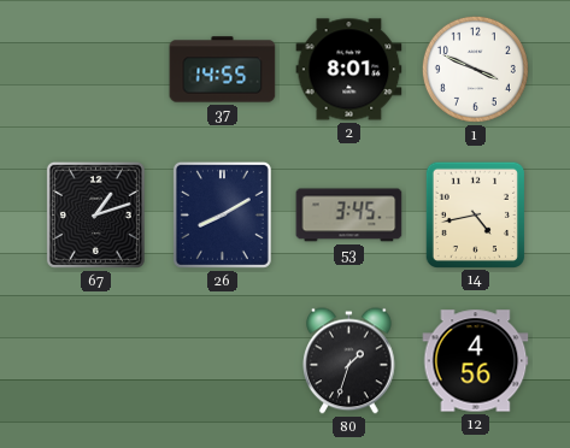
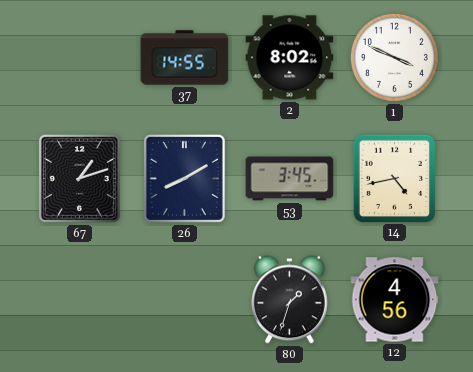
2: 8:01 -> 8:02
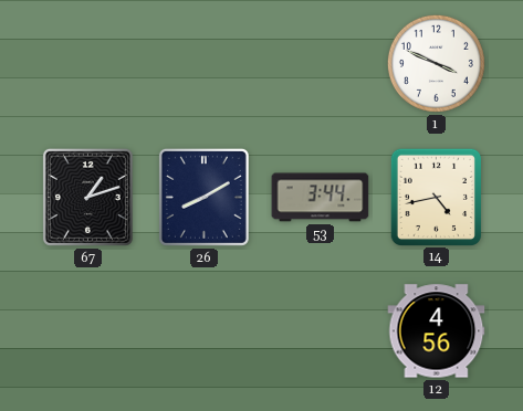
37: 14:55 -> none
2: 8:02 -> none
53: 3:45 -> 3:44
80: 1:33 -> none
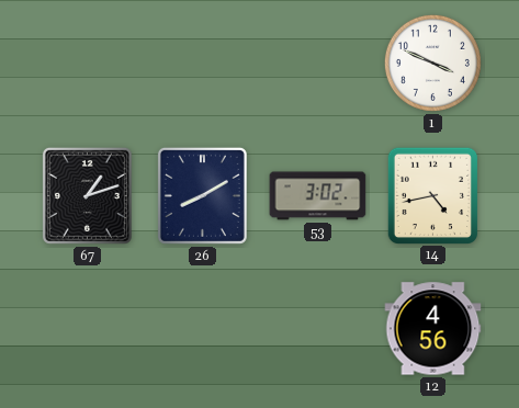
53: 3:44 -> 3:02
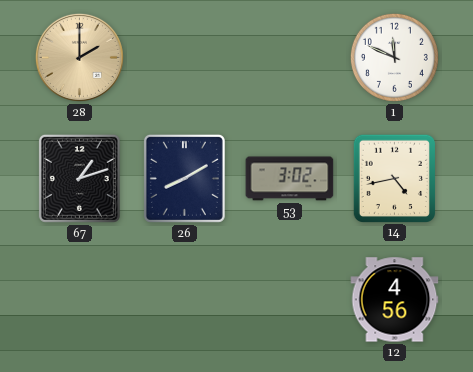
28: none -> 2:00
1: 3:49 -> 11:49
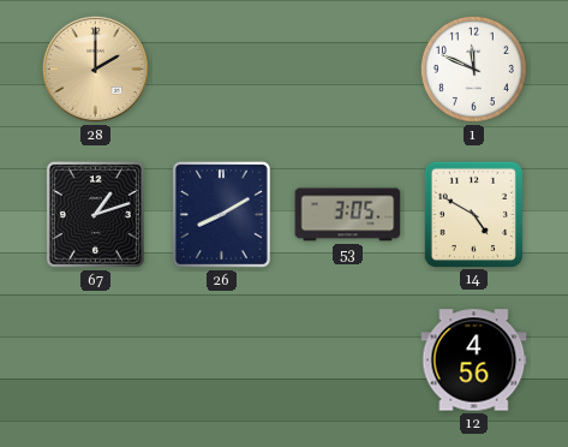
53: 3:02 -> 3:05
14: 4:43 -> 4:50
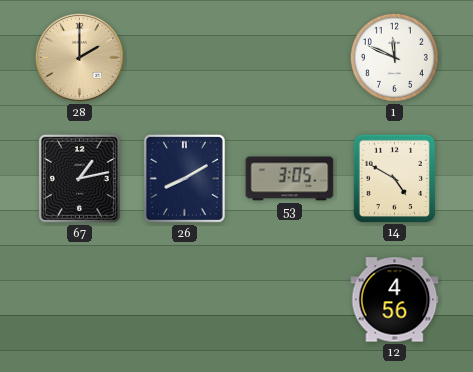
67: 1:12 -> 1:13
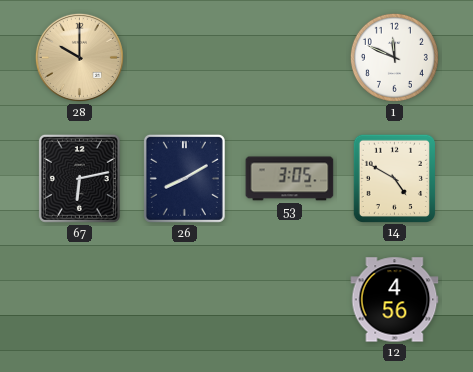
28: 2:00 -> 10:00
67: 1:13 -> 6:13
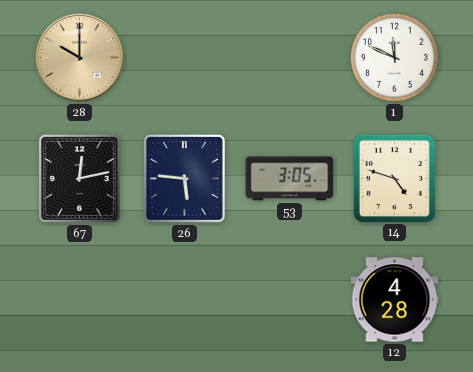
67: 6:13 -> 12:13
26: 8:10 -> 5:46
14: 4:50 -> 4:48
12: 4:56 -> 4:28
